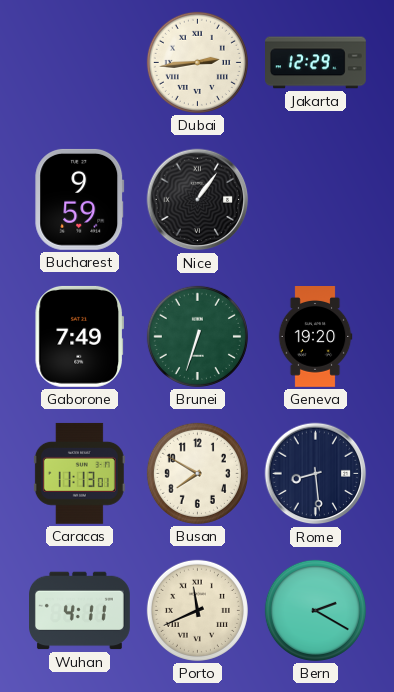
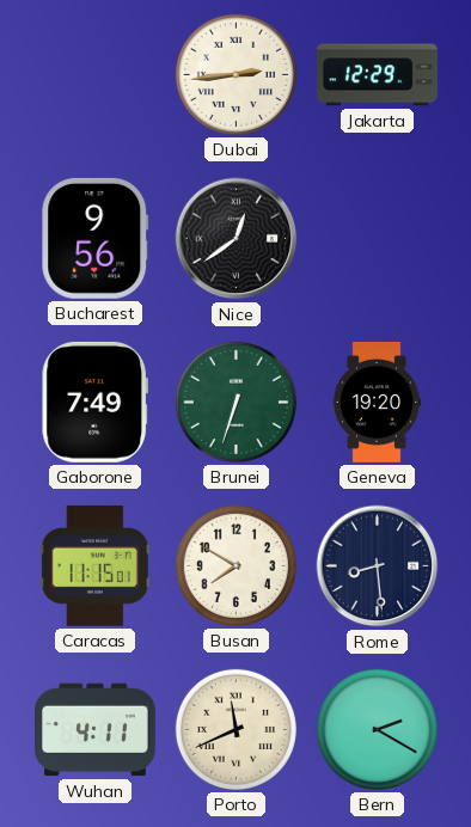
Bucharest: 9:59 -> 9:56
Nice: 1:06 -> 12:39
Caracas: 11:13 -> 11:15
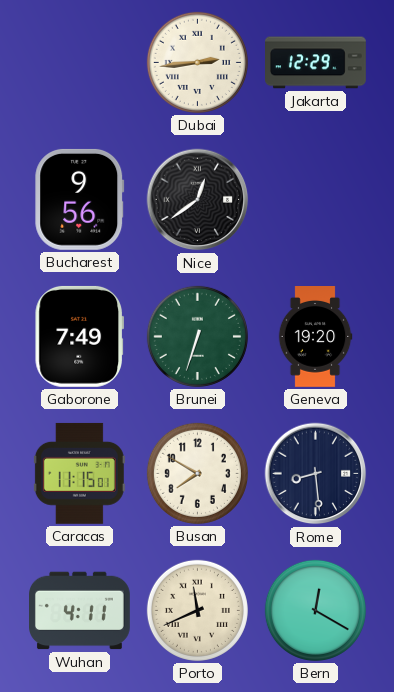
Bern: 2:20 -> 12:20
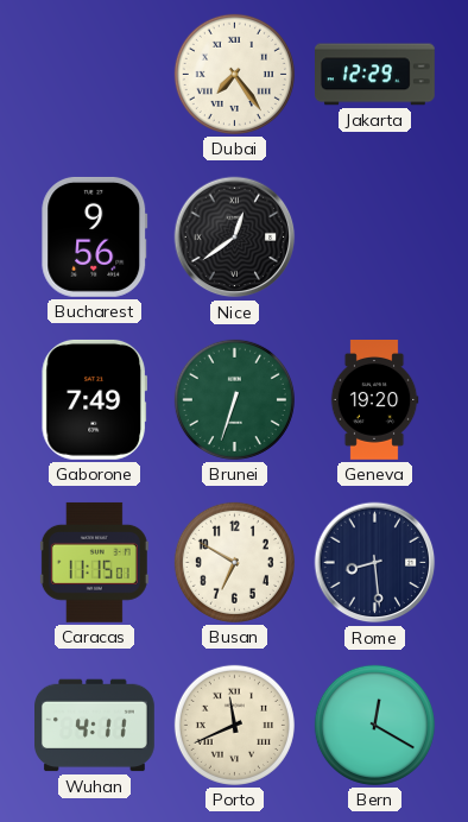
Dubai: 2:44 -> 7:24
Busan: 7:50 -> 6:50
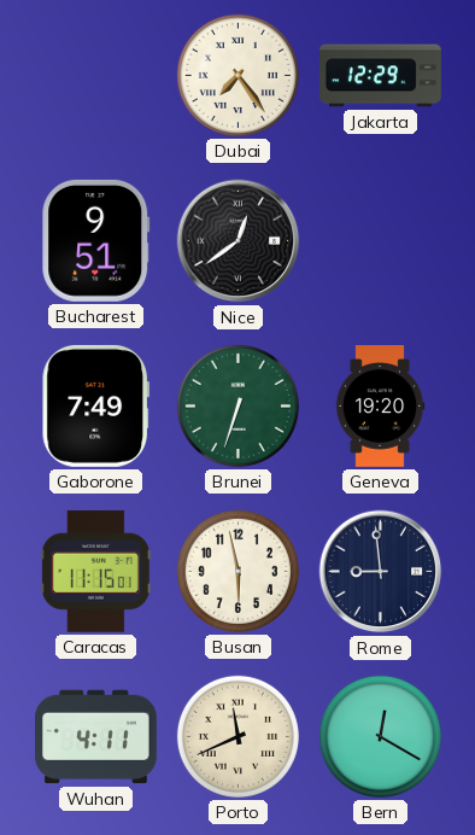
Bucharest: 9:56 -> 9:51
Busan: 6:50 -> 5:58
Rome: 8:29 -> 8:59
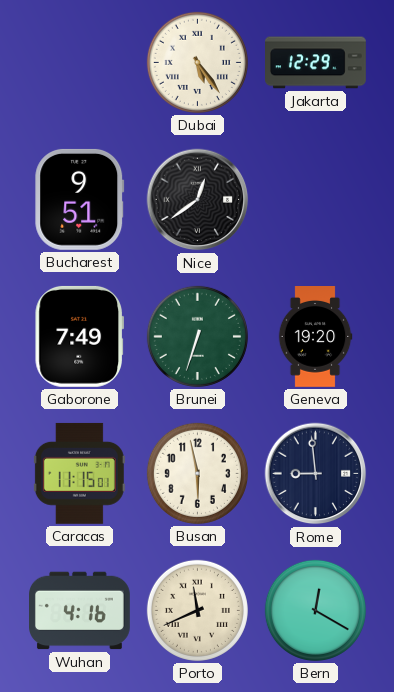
Dubai: 7:24 -> 5:24
Wuhan: 4:11 -> 4:16
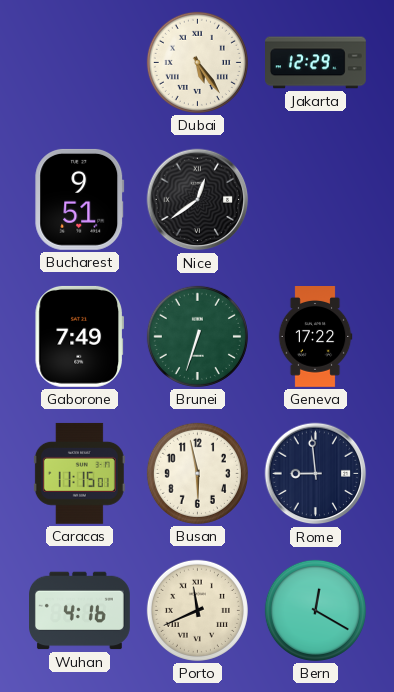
Geneva: 19:20 -> 17:22
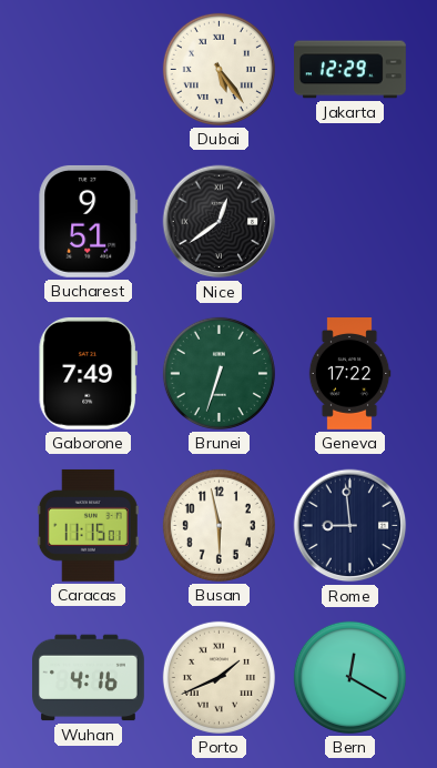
Porto: 11:41 -> 1:41
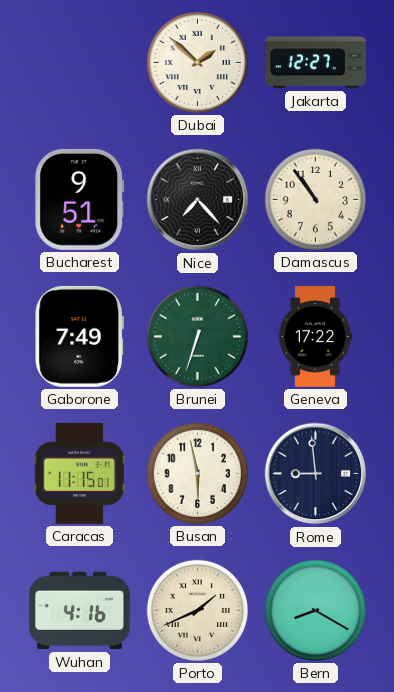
Dubai: 5:24 -> 1:52
Jakarta: 12:29 -> 12:27
Nice: 12:39 -> 7:23
Damascus: none -> 10:54
Bern: 12:20 -> 8:20
